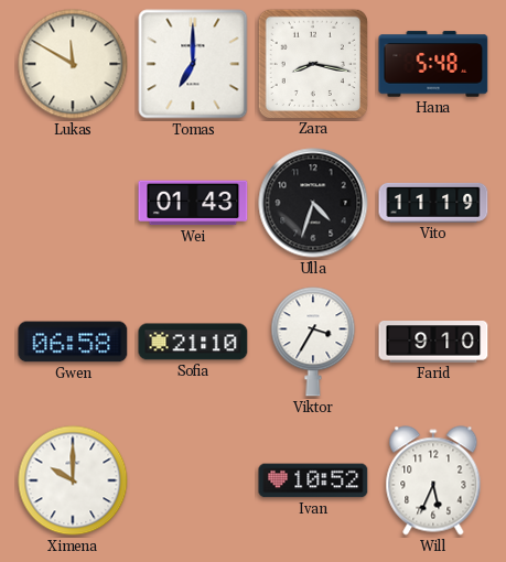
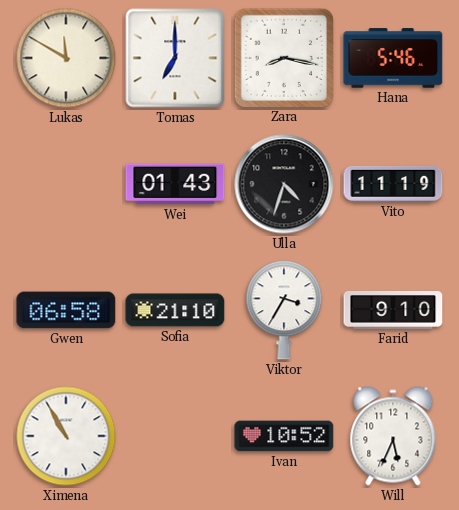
Hana: 5:48 -> 5:46
Ximena: 10:00 -> 10:55
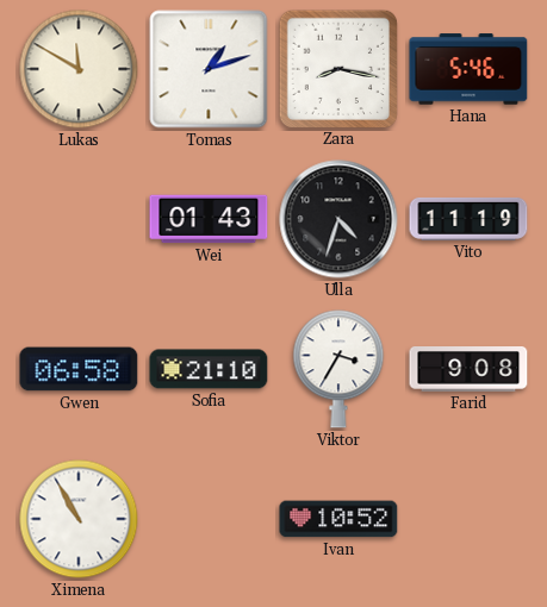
Tomas: 7:00 -> 1:12
Farid: 9:10 -> 9:08
Will: 5:34 -> none
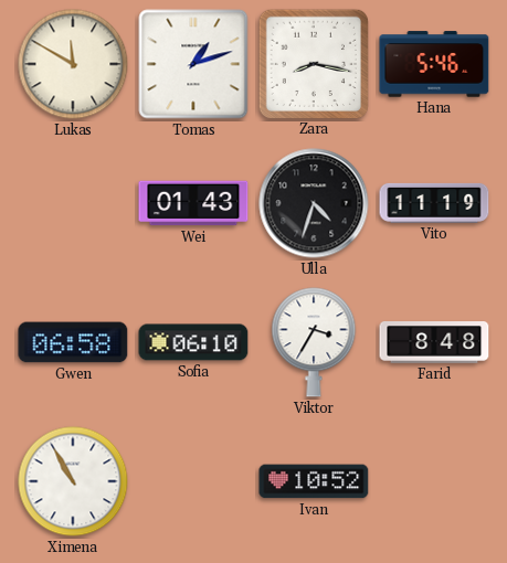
Sofia: 21:10 -> 06:10
Farid: 9:08 -> 8:48
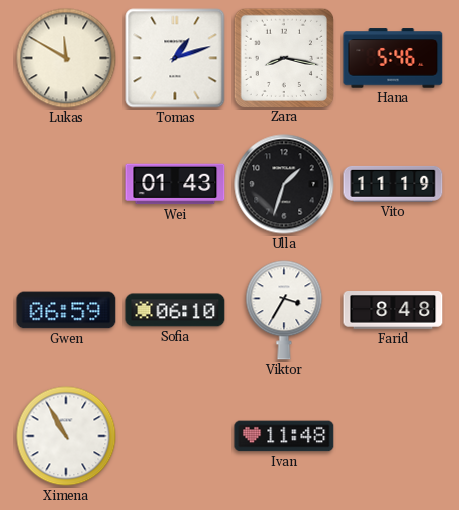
Ulla: 4:33 -> 1:33
Gwen: 06:58 -> 06:59
Ivan: 10:52 -> 11:48
